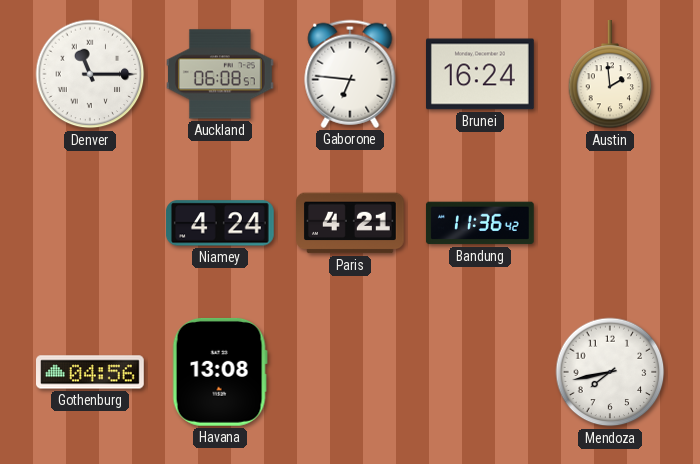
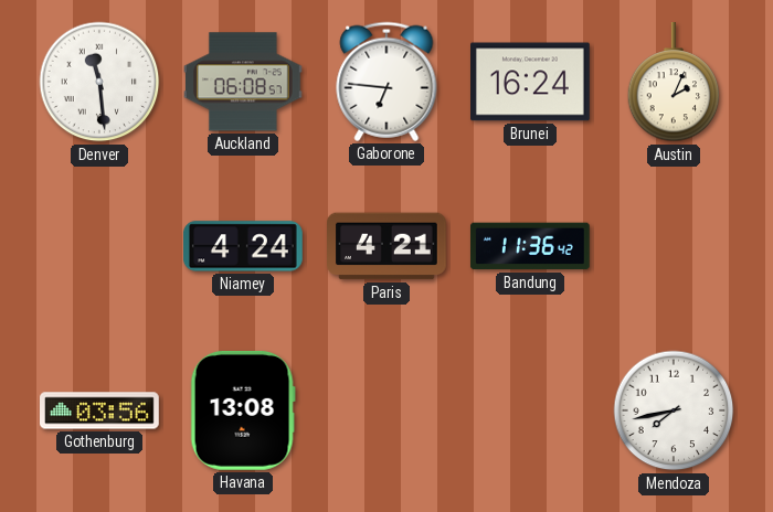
Denver: 11:15 -> 11:29
Austin: 1:59 -> 2:04
Gothenburg: 04:56 -> 03:56
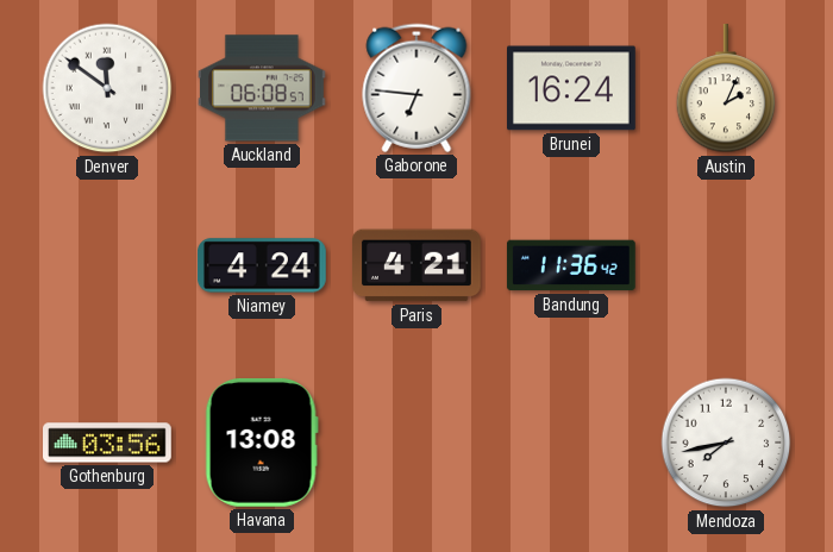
Denver: 11:29 -> 11:51
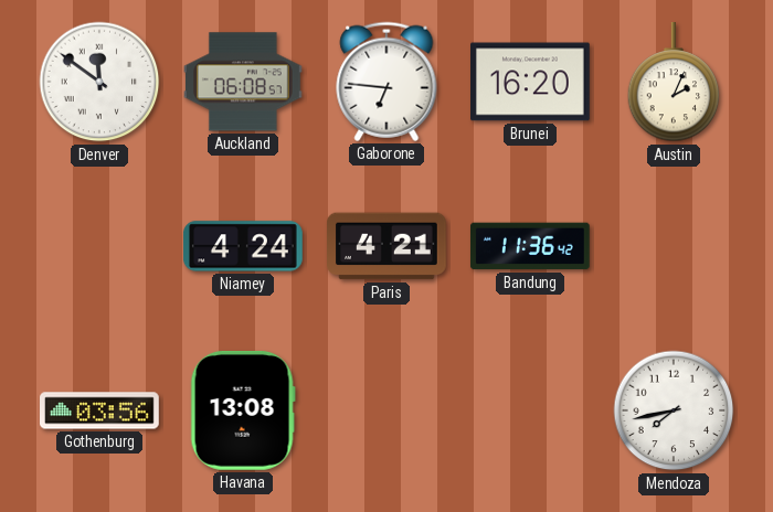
Brunei: 16:24 -> 16:20
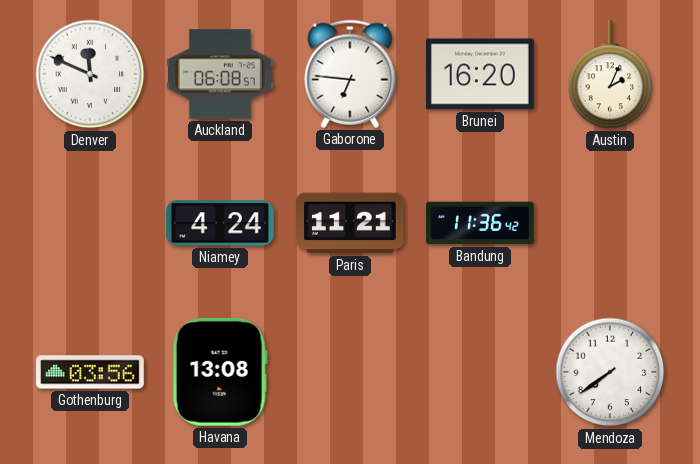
Denver: 11:51 -> 11:49
Paris: 4:21 -> 11:21
Mendoza: 7:43 -> 7:39
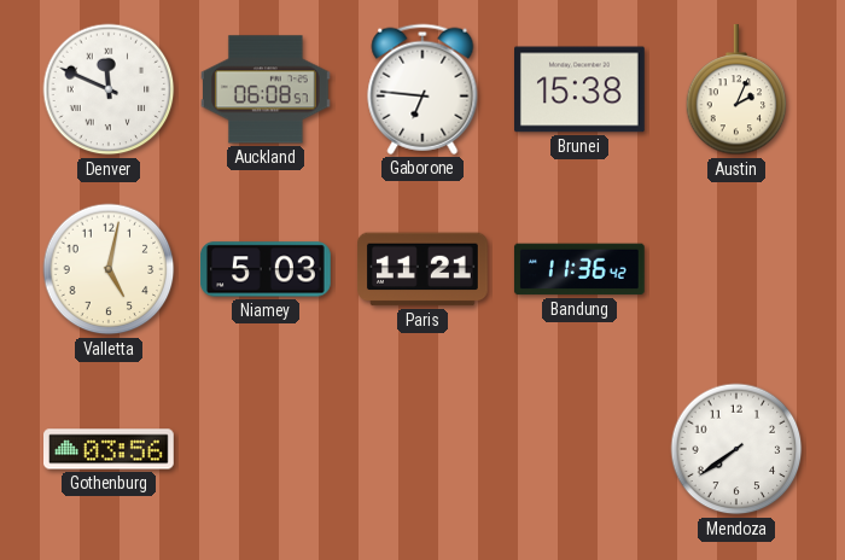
Brunei: 16:20 -> 15:38
Valletta: none -> 5:02
Niamey: 4:24 -> 5:03
Havana: 13:08 -> none
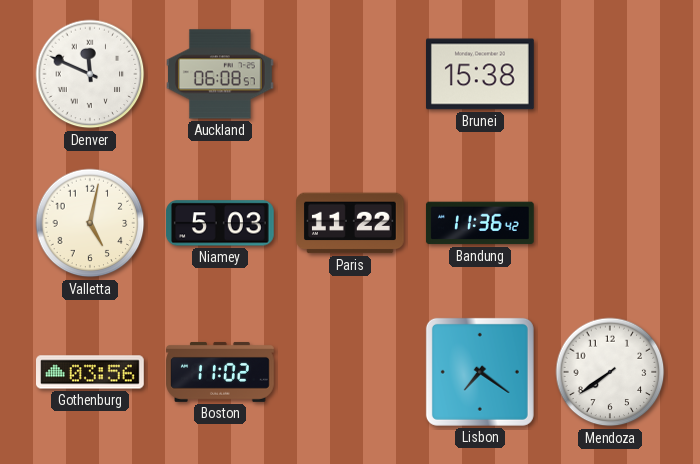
Gaborone: 6:46 -> none
Austin: 2:04 -> none
Paris: 11:21 -> 11:22
Boston: none -> 11:02
Lisbon: none -> 7:21
